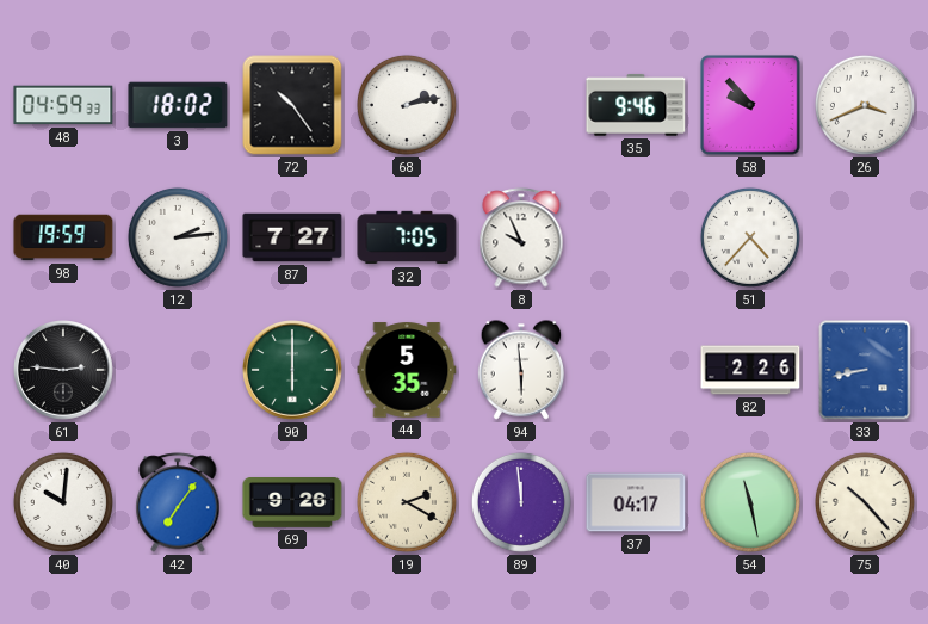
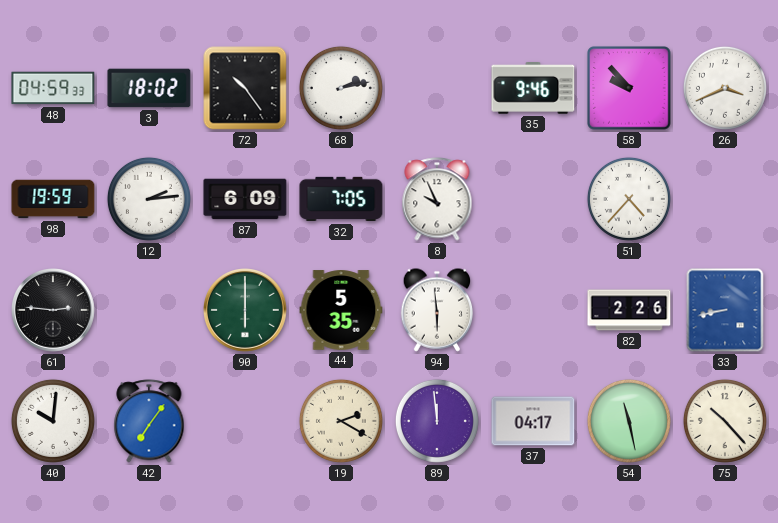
87: 7:27 -> 6:09
69: 9:26 -> none
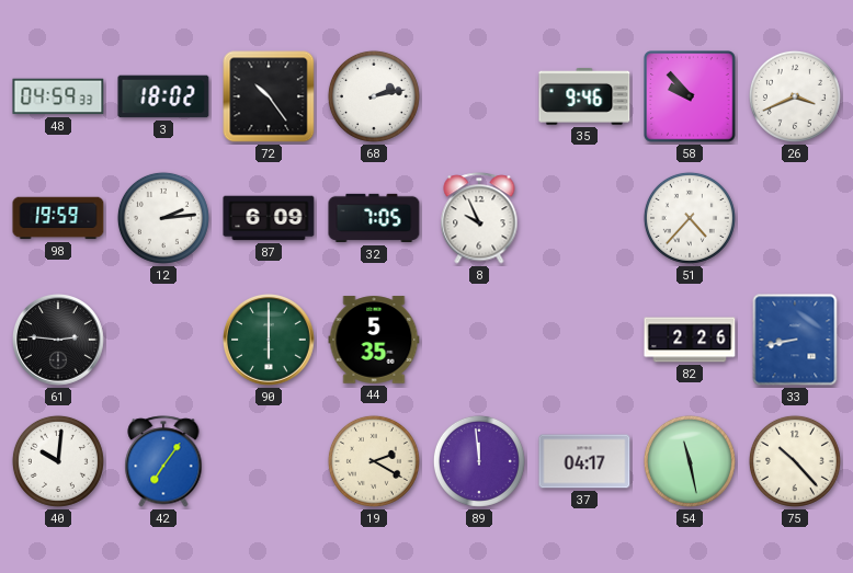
94: 5:59 -> none
